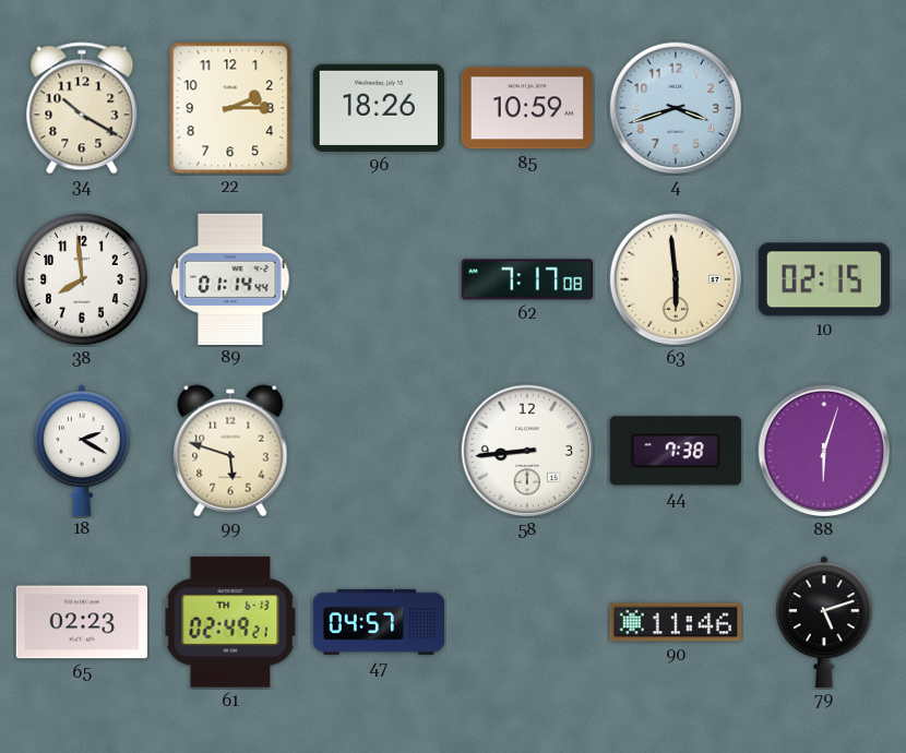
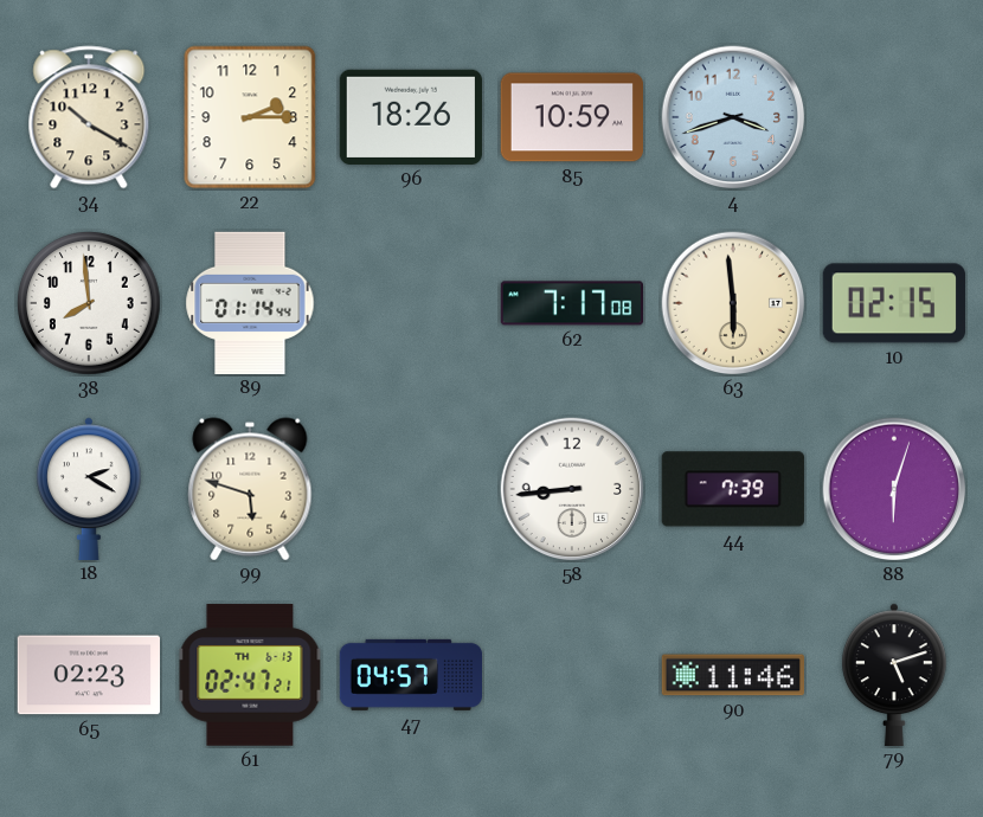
44: 7:38 -> 7:39
61: 02:49 -> 02:47
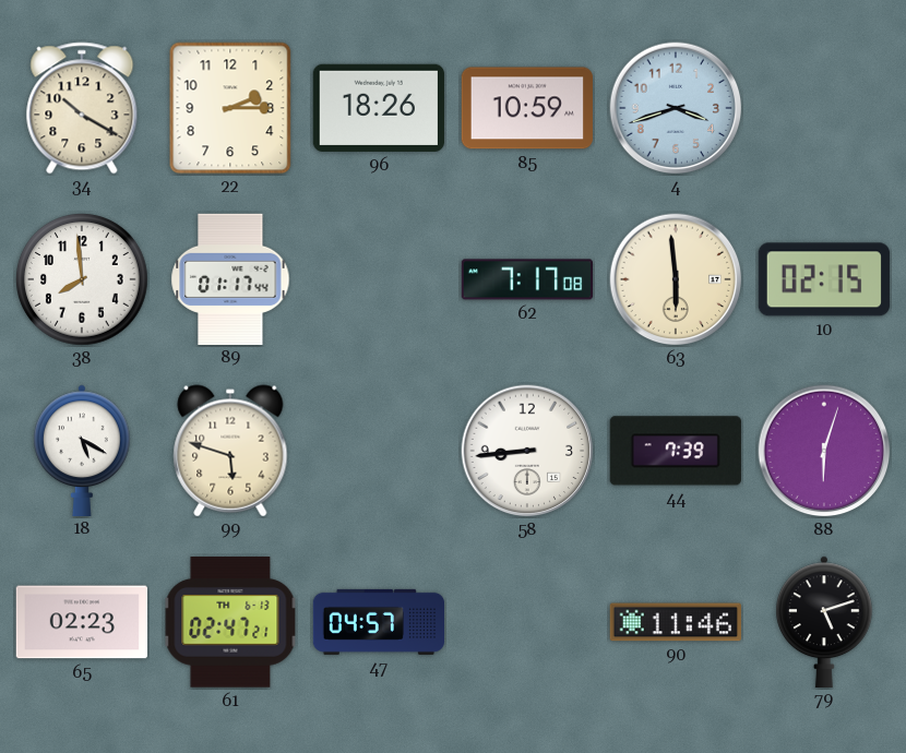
89: 01:14 -> 01:17
18: 2:20 -> 5:20
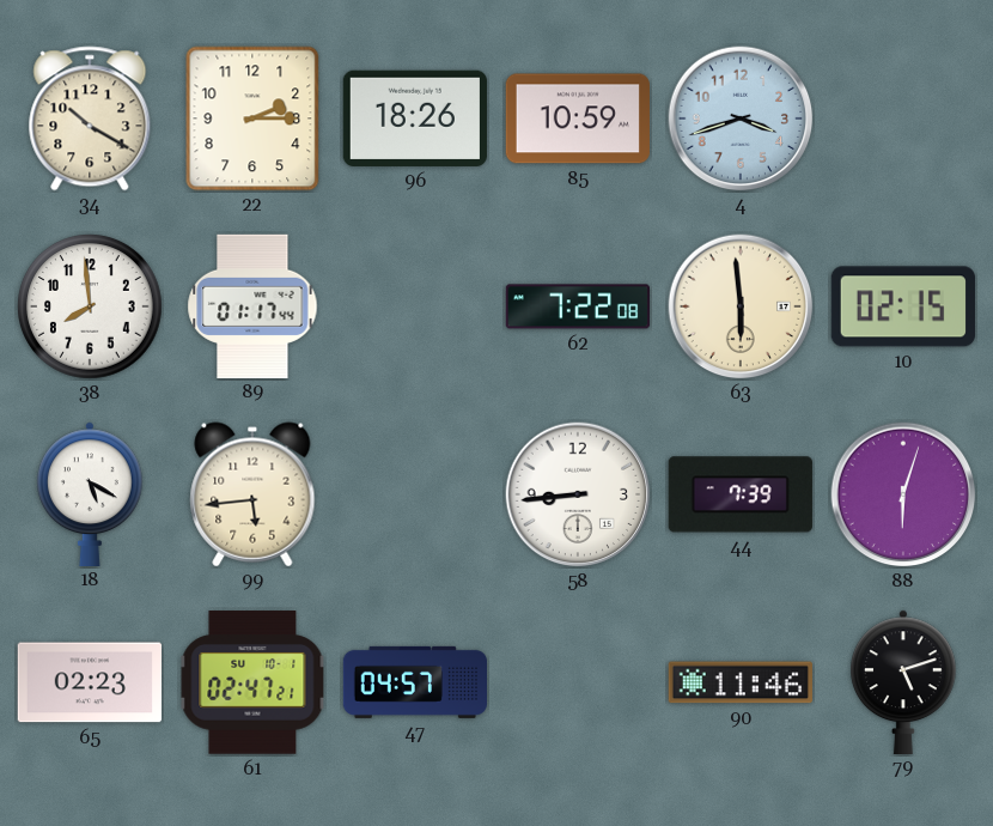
62: 7:17 -> 7:22
99: 5:48 -> 5:44
61 date: TH 6-13 -> SU 10-1
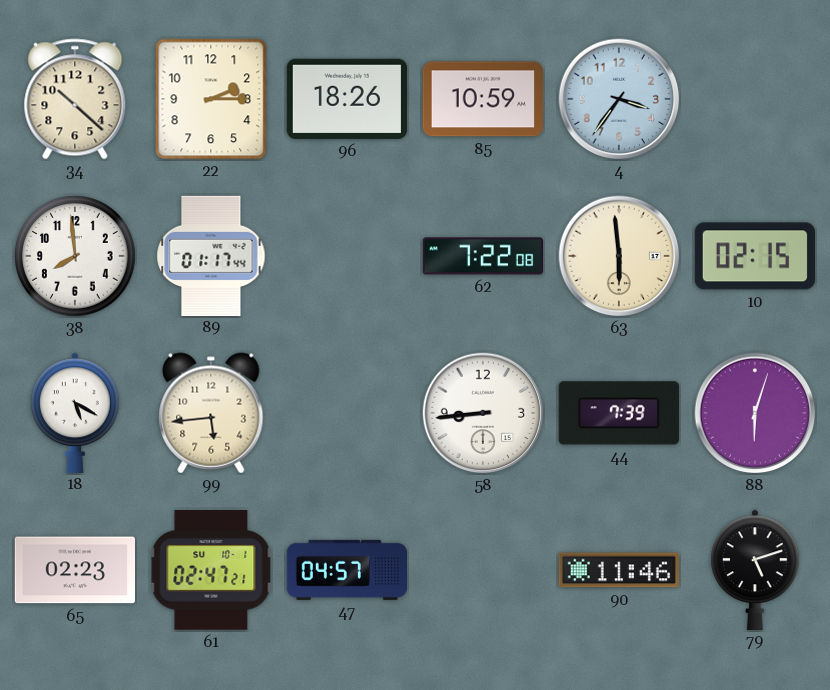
34: 10:20 -> 10:22
4: 3:42 -> 3:36
